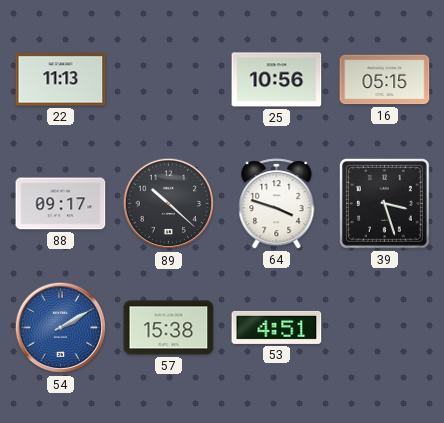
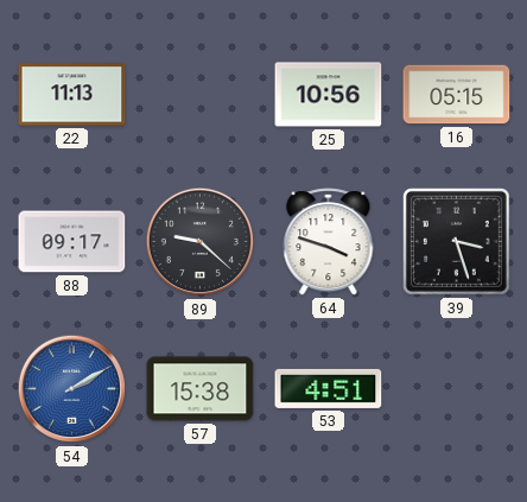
89: 10:22 -> 9:22
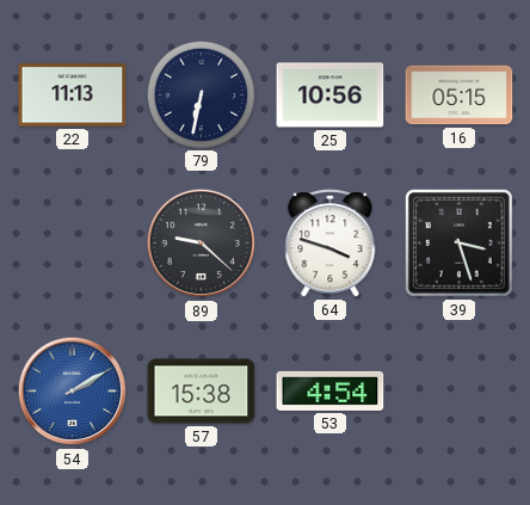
79: none -> 6:32
88: 09:17 -> none
53: 4:51 -> 4:54
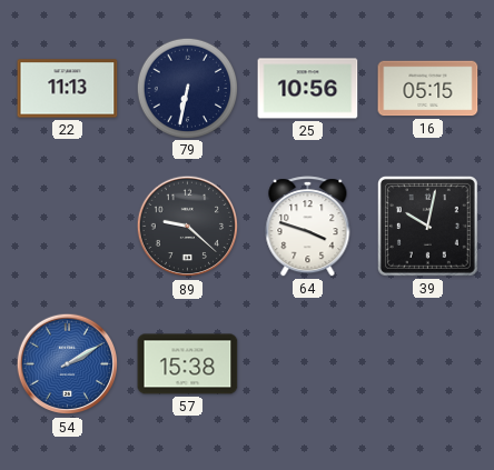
39: 3:27 -> 10:02
53: 4:54 -> none
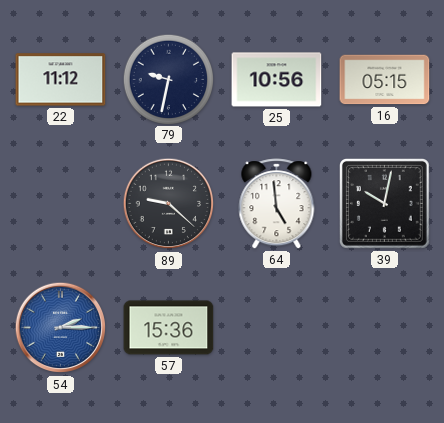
22: 11:13 -> 11:12
79: 6:32 -> 9:32
64: 3:48 -> 4:59
54: 2:10 -> 2:15
57: 15:38 -> 15:36
